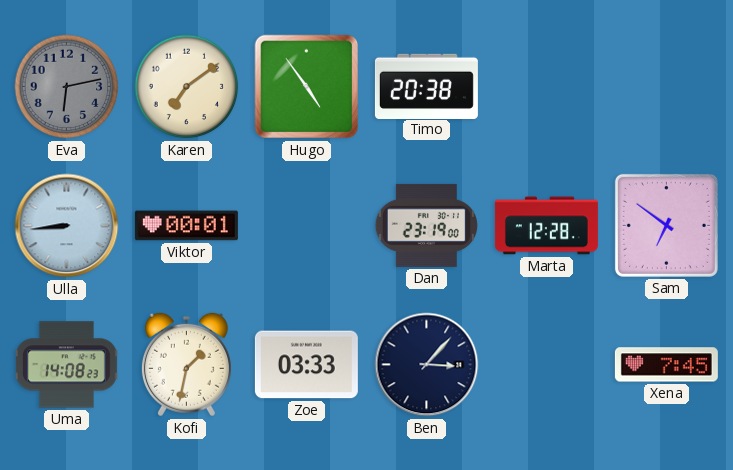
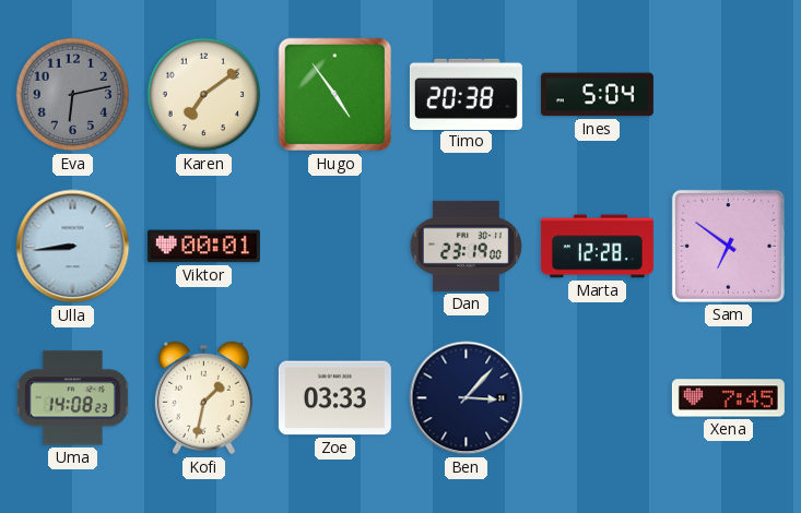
Ines: none -> 5:04
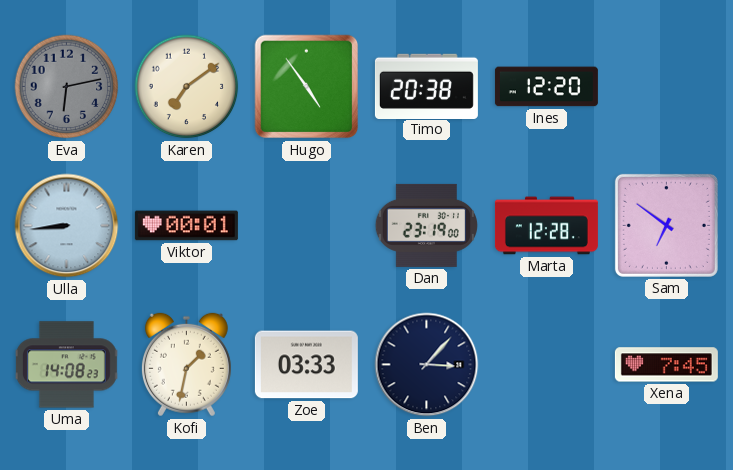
Ines: 5:04 -> 12:20
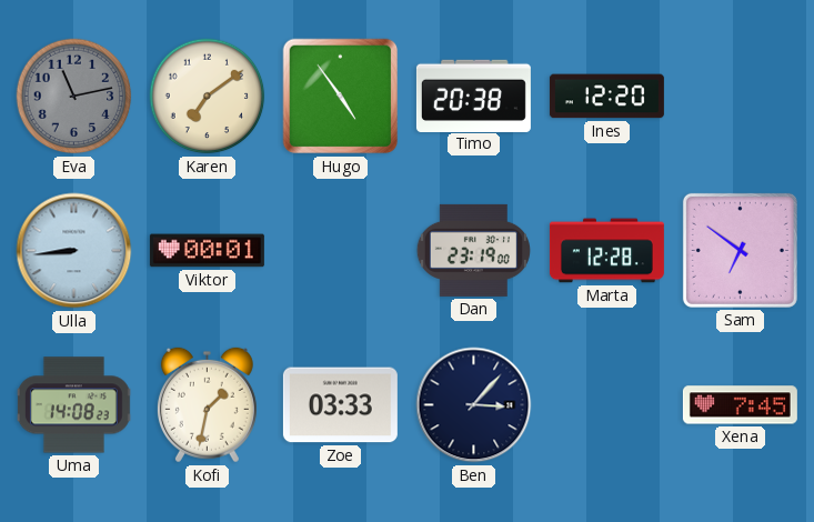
Eva: 6:13 -> 11:13
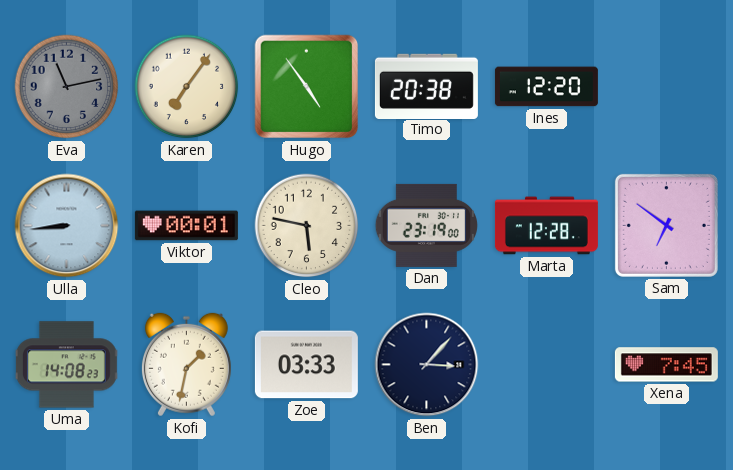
Karen: 7:09 -> 7:06
Cleo: none -> 5:47
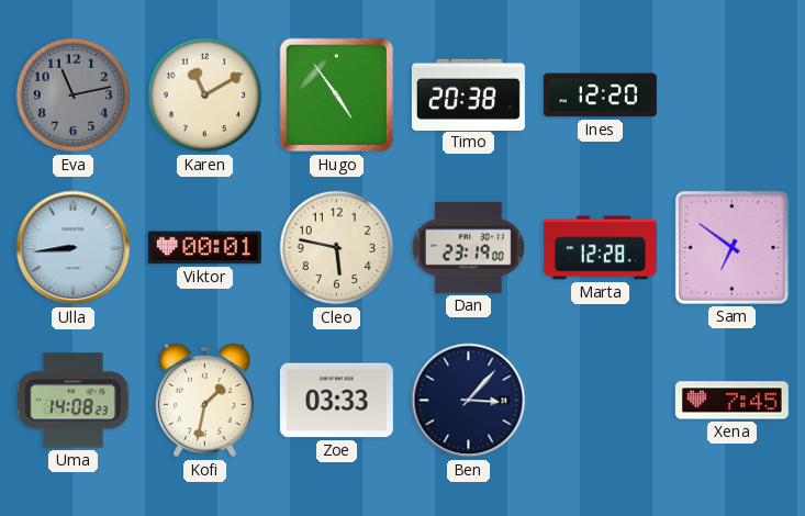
Karen: 7:06 -> 11:10
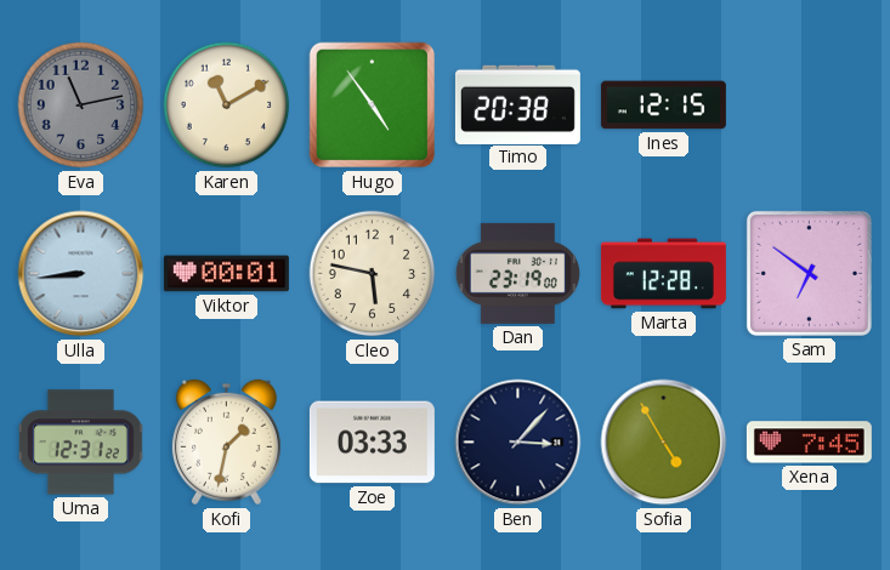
Ines: 12:20 -> 12:15
Uma: 14:08 -> 12:31
Sofia: none -> 4:55
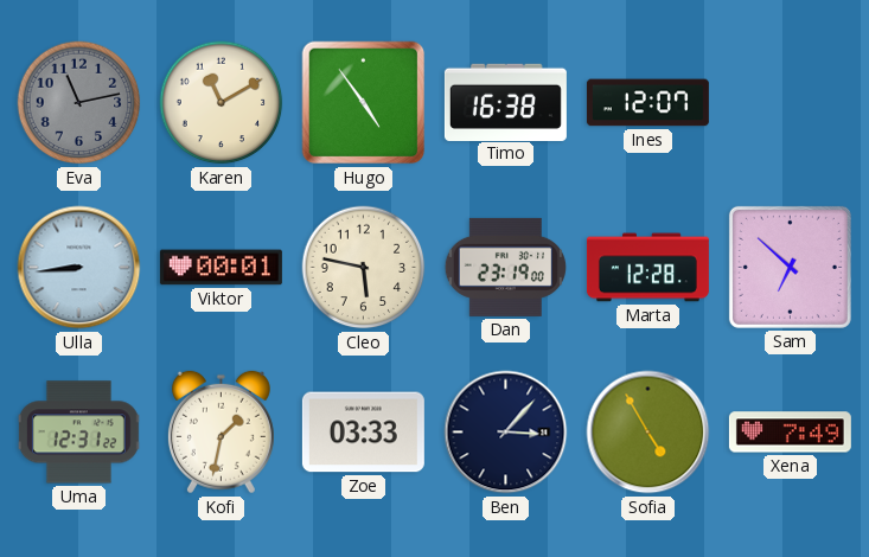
Timo: 20:38 -> 16:38
Ines: 12:15 -> 12:07
Sam: 6:51 -> 6:52
Xena: 7:45 -> 7:49
